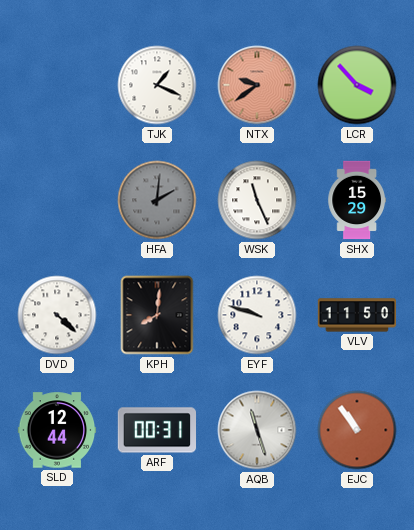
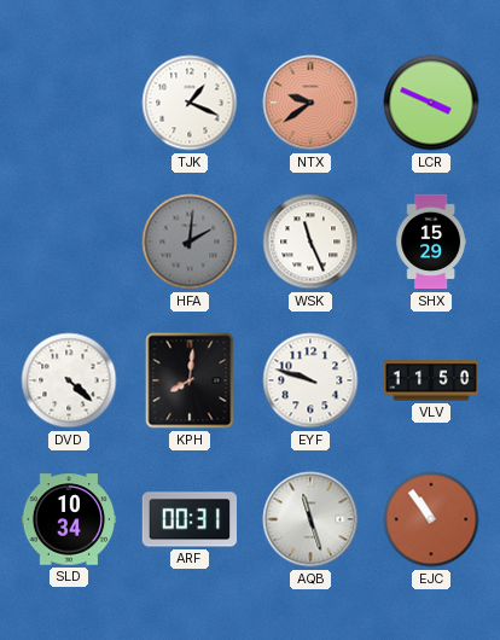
LCR: 3:53 -> 3:49
SLD: 12:44 -> 10:34
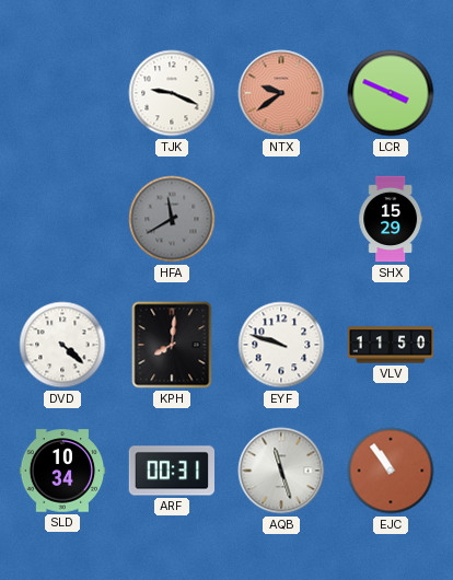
TJK: 1:19 -> 9:19
HFA: 2:01 -> 11:40
WSK: 11:26 -> none
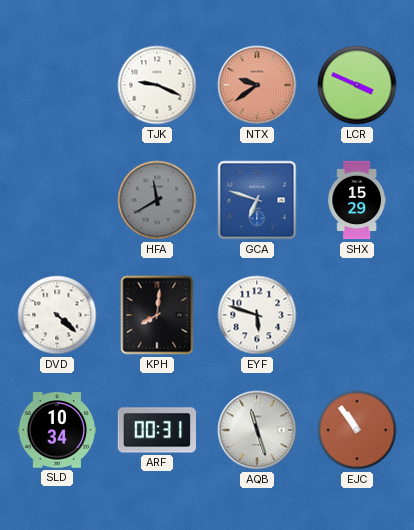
GCA: none -> 6:48
EYF: 9:48 -> 5:48
VLV: 11:50 -> none
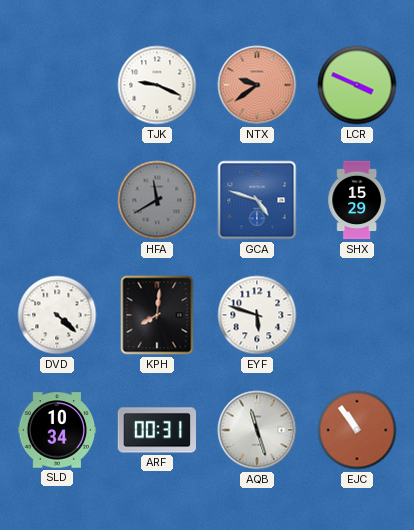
GCA: 6:48 -> 4:48
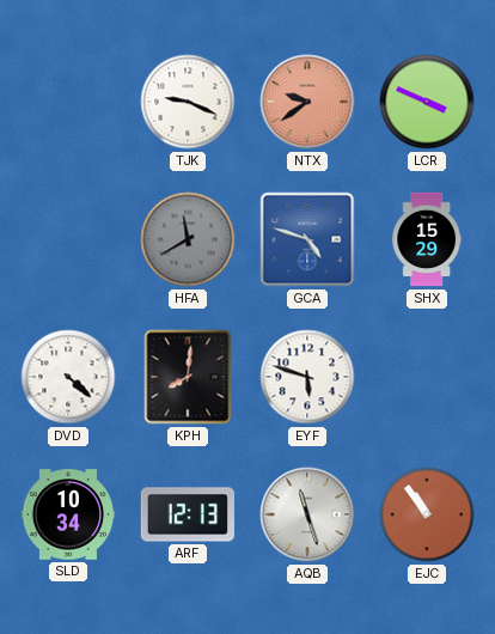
ARF: 00:31 -> 12:13
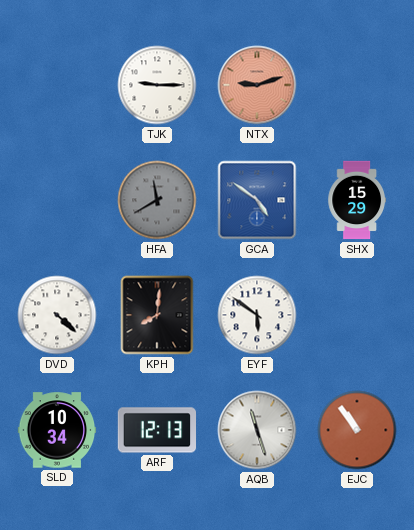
TJK: 9:19 -> 9:15
NTX: 9:39 -> 9:12
LCR: 3:49 -> none
GCA: 4:48 -> 4:51
EYF: 5:48 -> 5:51
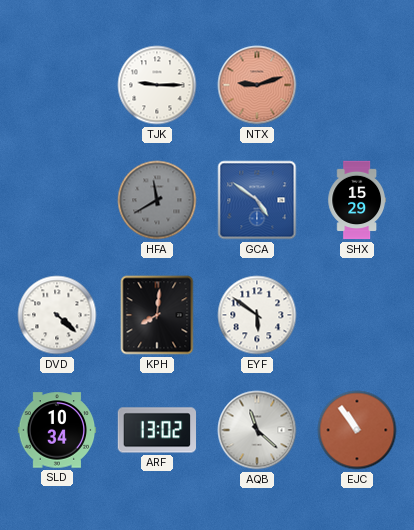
ARF: 12:13 -> 13:02
AQB: 11:27 -> 11:22
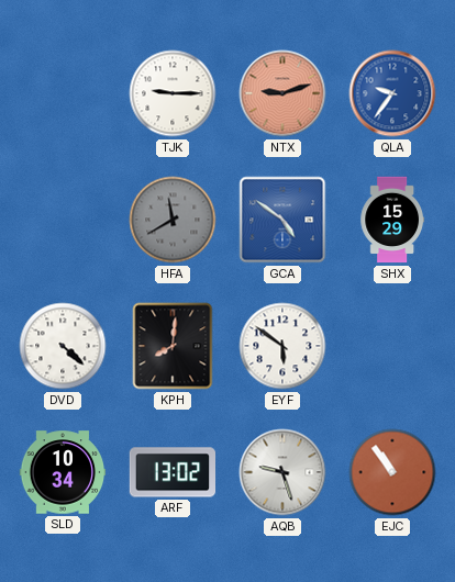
QLA: none -> 9:36
AQB: 11:22 -> 9:27
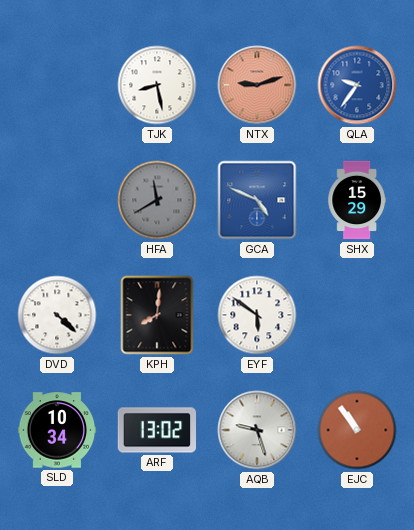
TJK: 9:15 -> 8:28
GCA: 4:51 -> 4:49
